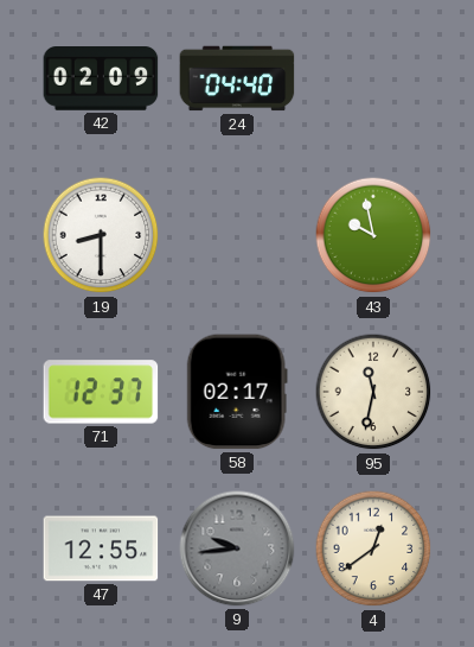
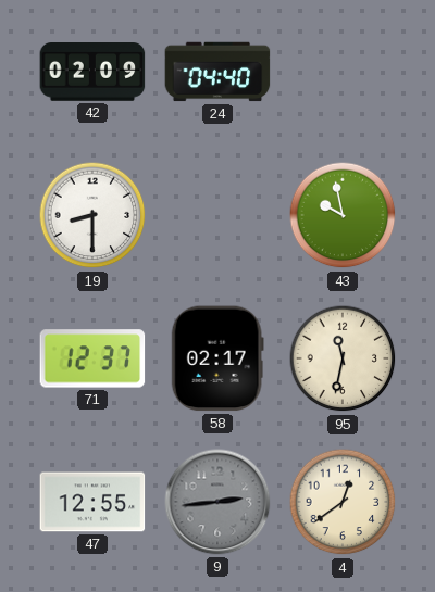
9: 9:44 -> 2:44
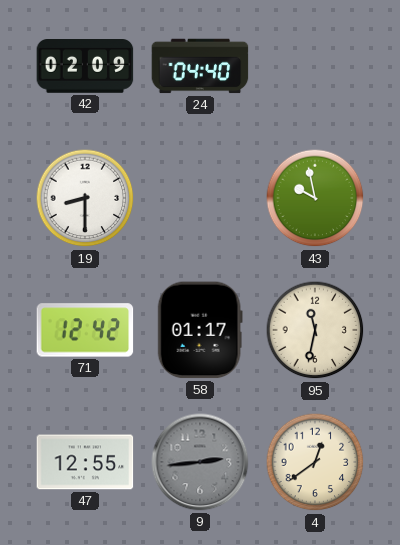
71: 12:37 -> 12:42
58: 02:17 -> 01:17
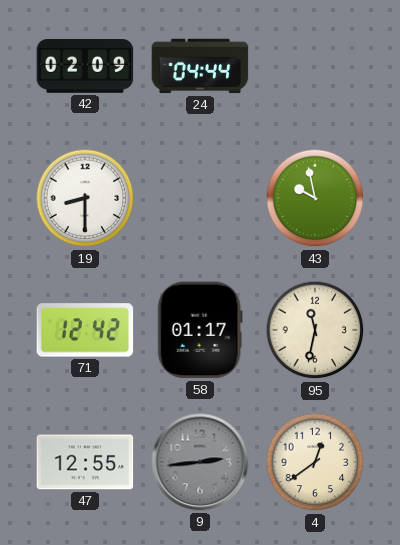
24: 04:40 -> 04:44
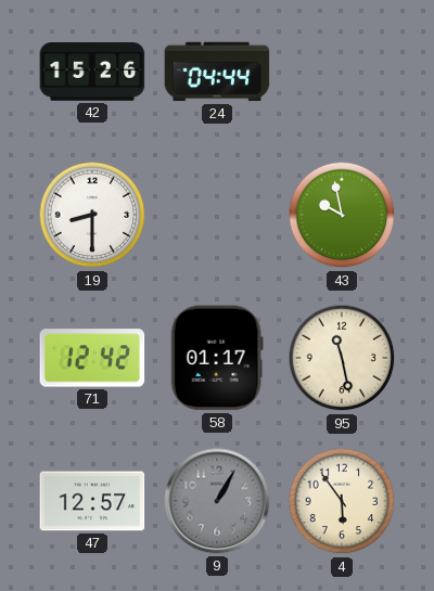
42: 02:09 -> 15:26
95: 11:32 -> 11:28
47: 12:55 -> 12:57
9: 2:44 -> 1:05
4: 12:39 -> 5:54
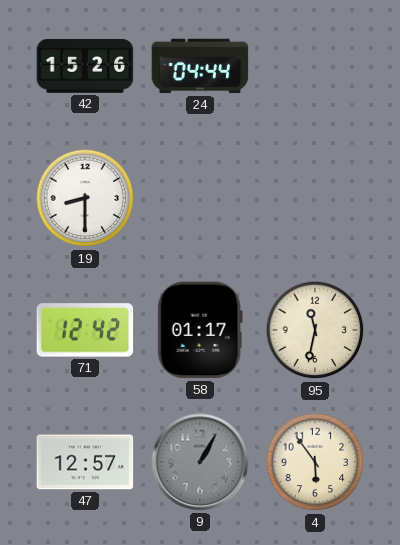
43: 9:58 -> none
95: 11:28 -> 11:32
